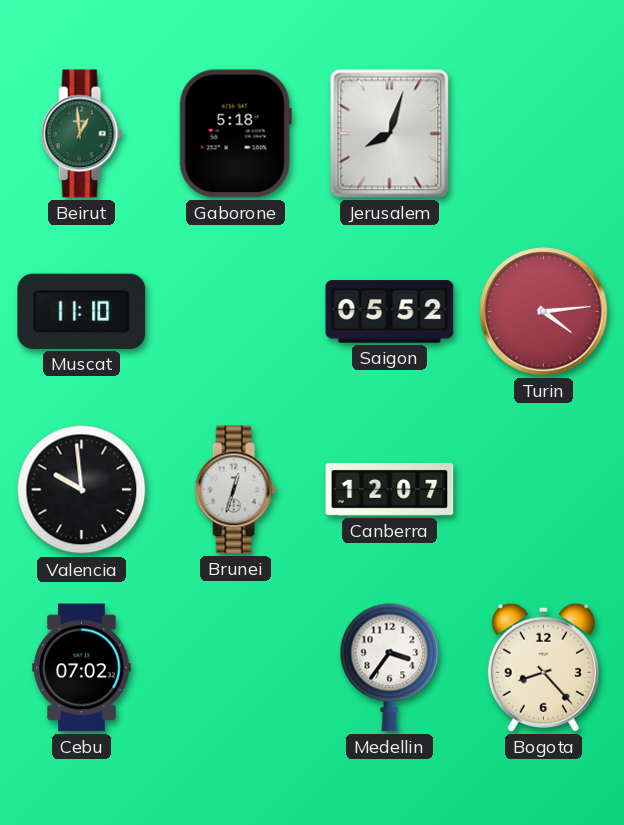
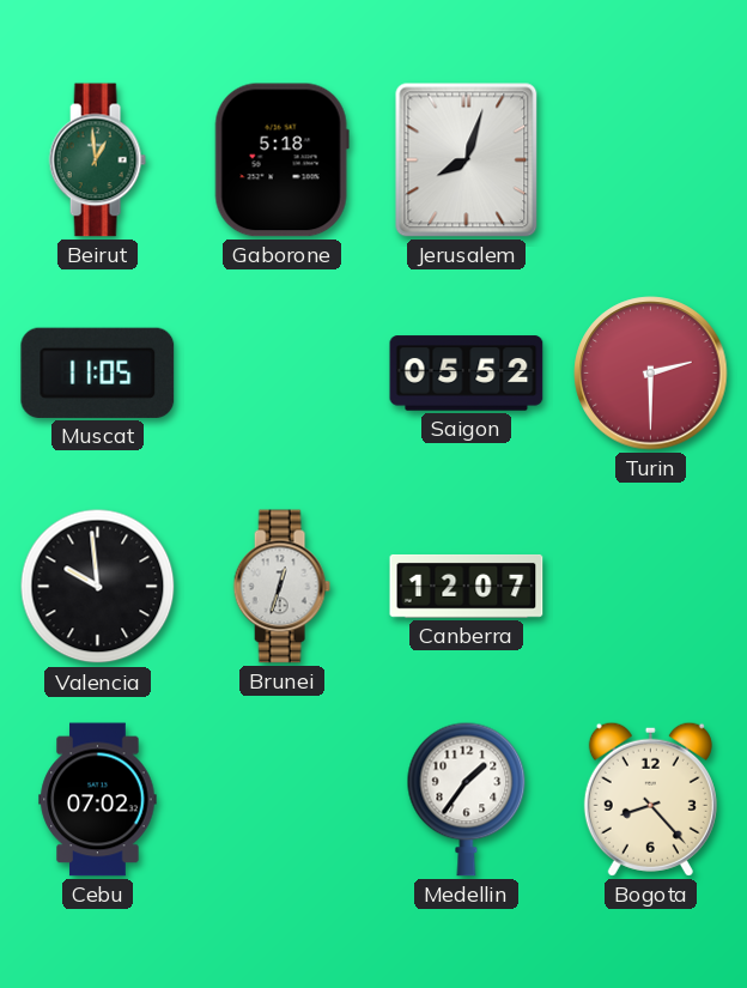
Muscat: 11:10 -> 11:05
Turin: 4:14 -> 2:30
Medellin: 3:36 -> 1:36
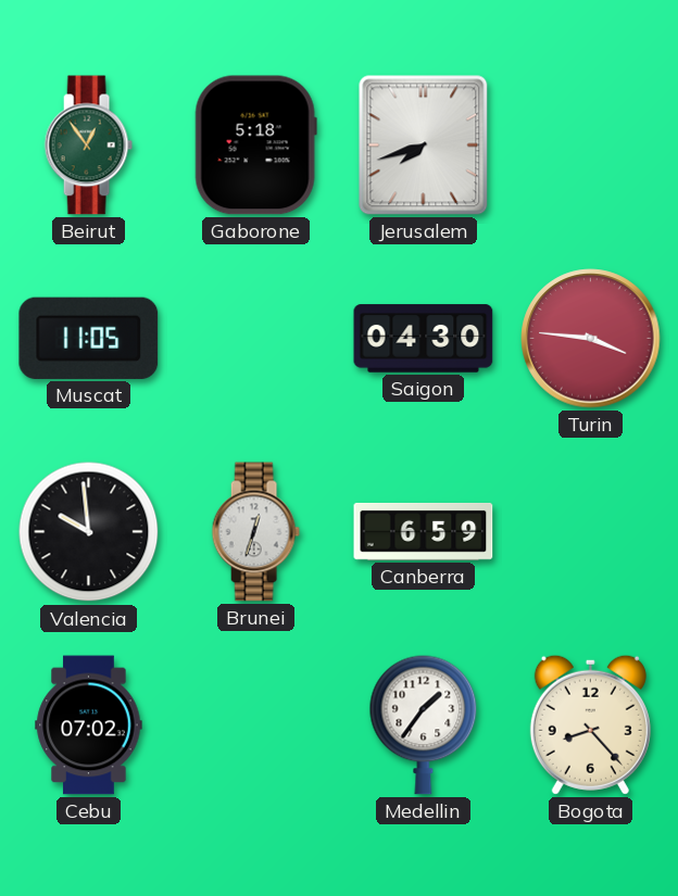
Beirut: 12:59 -> 12:54
Jerusalem: 8:03 -> 7:42
Saigon: 05:52 -> 04:30
Turin: 2:30 -> 3:46
Canberra: 12:07 -> 6:59
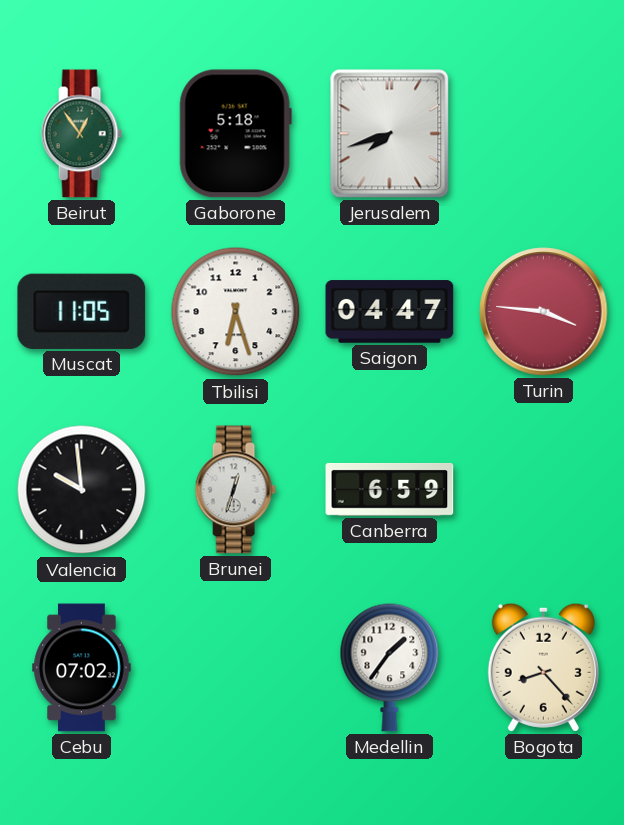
Tbilisi: none -> 6:27
Saigon: 04:30 -> 04:47
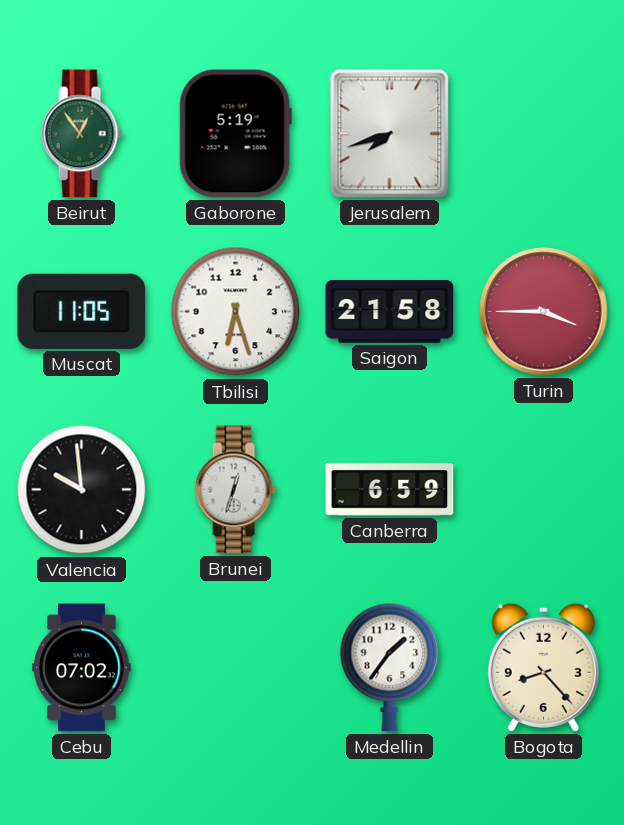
Gaborone: 5:18 -> 5:19
Saigon: 04:47 -> 21:58
Turin: 3:46 -> 3:45
